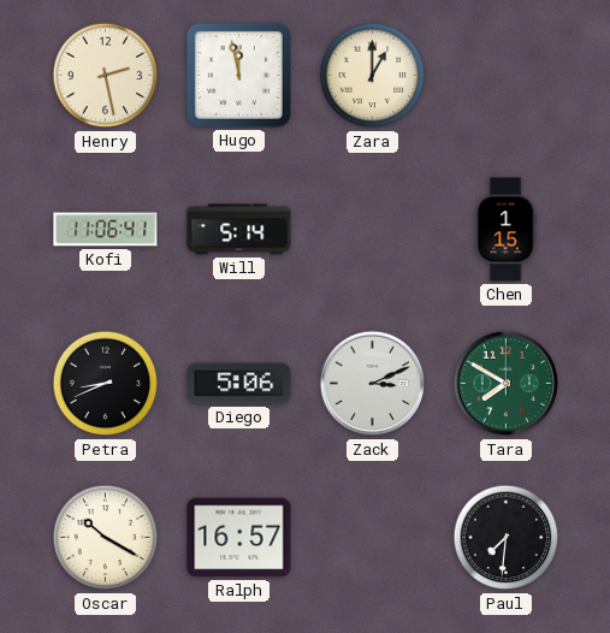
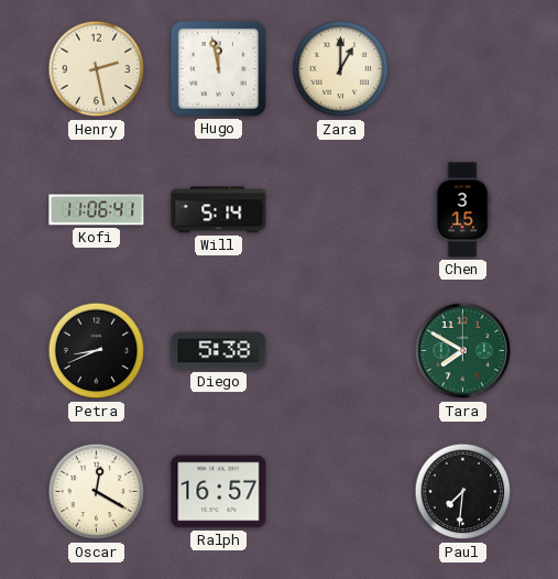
Chen: 1:15 -> 3:15
Diego: 5:06 -> 5:38
Zack: 3:11 -> none
Oscar: 10:20 -> 12:20
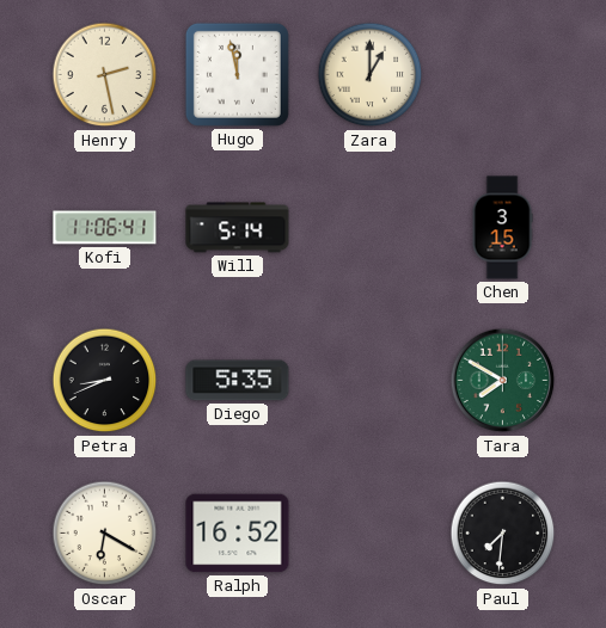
Diego: 5:38 -> 5:35
Oscar: 12:20 -> 6:20
Ralph: 16:57 -> 16:52
